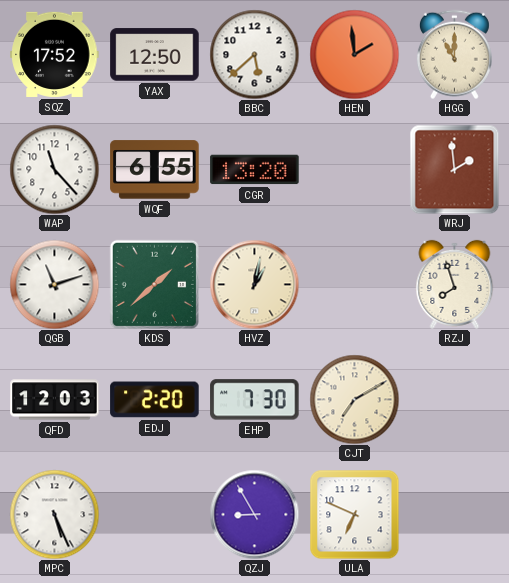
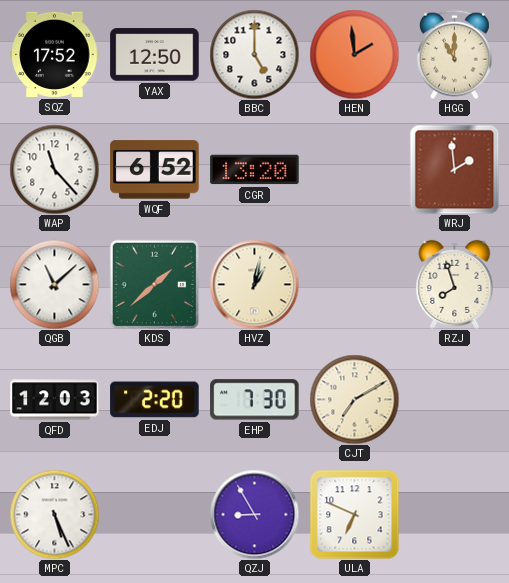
BBC: 5:38 -> 5:00
WQF: 6:55 -> 6:52
QGB: 11:12 -> 11:08
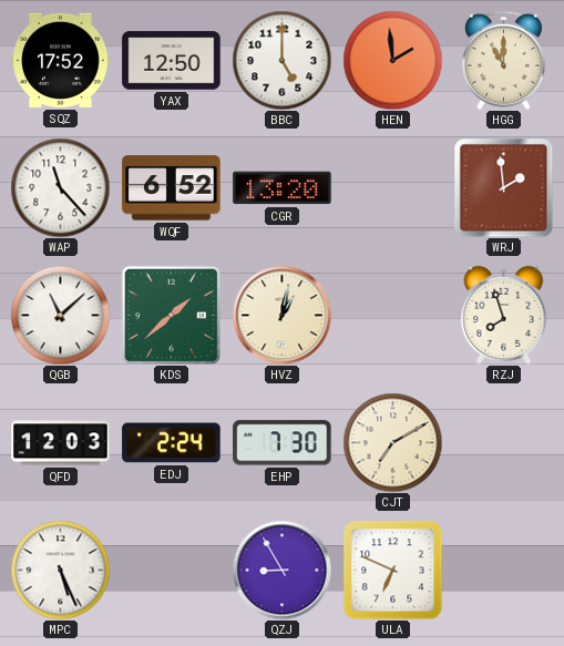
EDJ: 2:20 -> 2:24
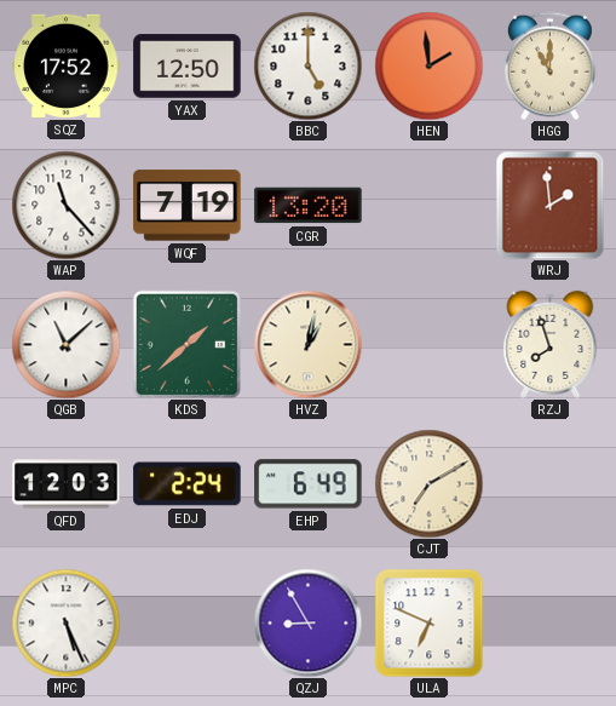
WQF: 6:52 -> 7:19
EHP: 7:30 -> 6:49
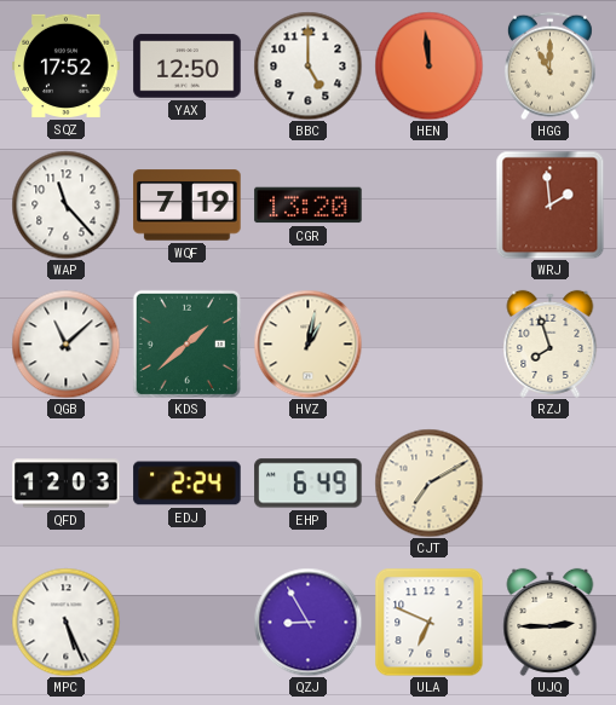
HEN: 1:59 -> 11:59
UJQ: none -> 2:45
